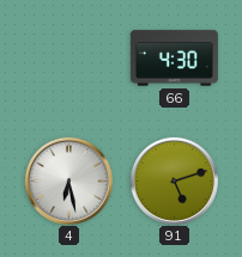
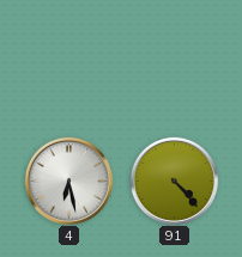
66: 4:30 -> none
91: 5:12 -> 4:23
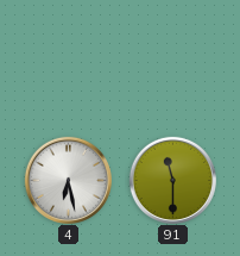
91: 4:23 -> 11:30
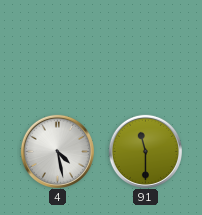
4: 6:28 -> 4:28
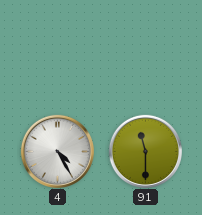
4: 4:28 -> 4:25
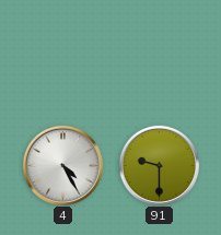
91: 11:30 -> 9:30
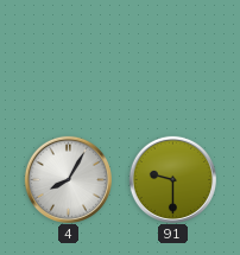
4: 4:25 -> 8:05
